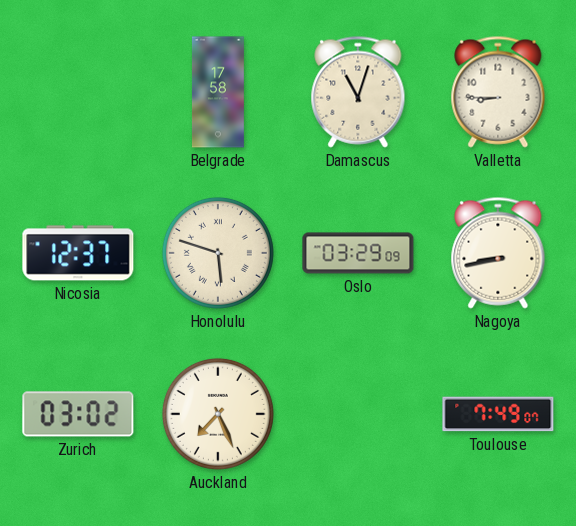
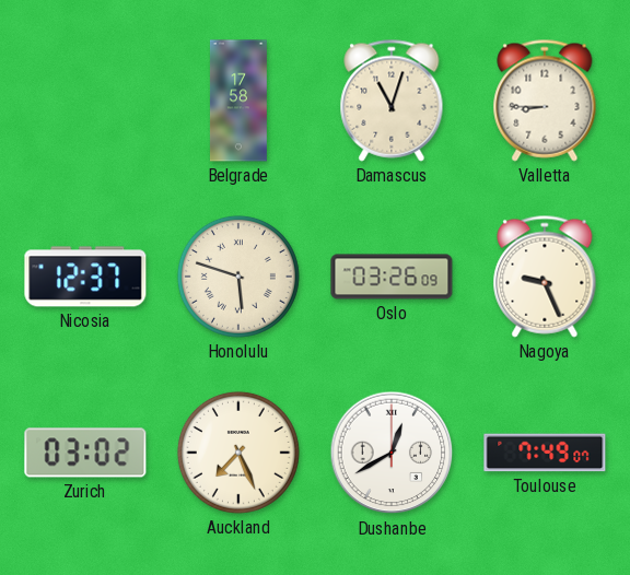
Oslo: 03:29 -> 03:26
Nagoya: 8:43 -> 9:26
Dushanbe: none -> 12:40
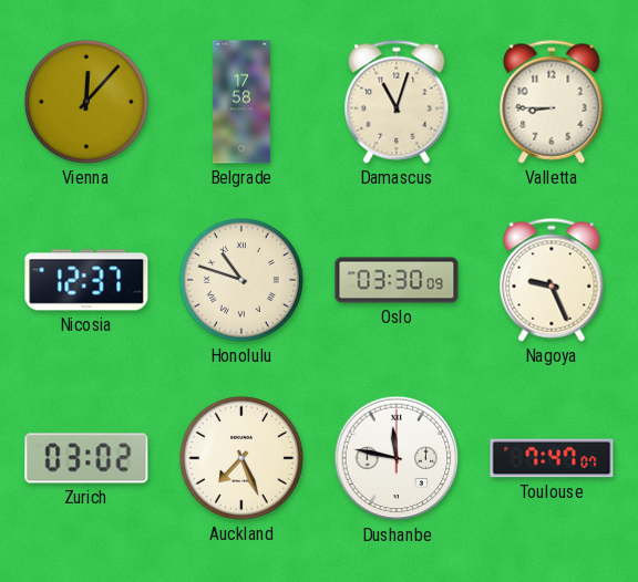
Vienna: none -> 12:07
Honolulu: 5:48 -> 10:48
Oslo: 03:26 -> 03:30
Dushanbe: 12:40 -> 11:47
Toulouse: 7:49 -> 7:47
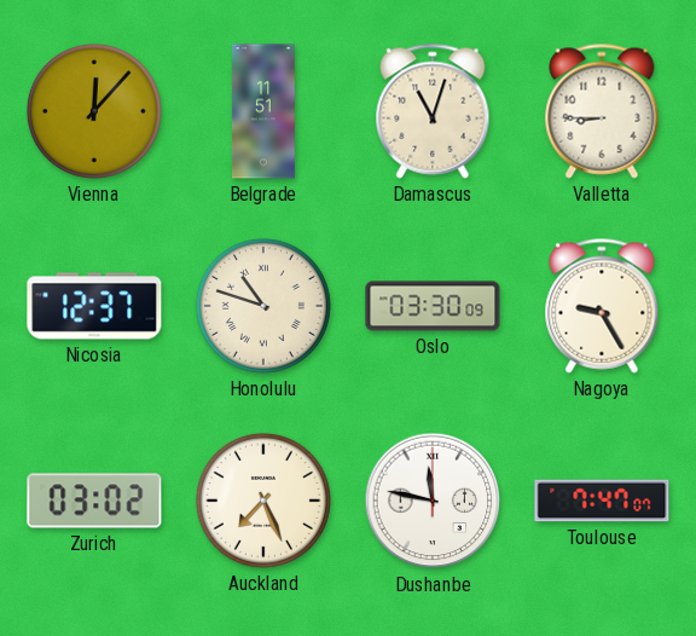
Belgrade: 17:58 -> 11:51
Nagoya: 9:26 -> 9:25
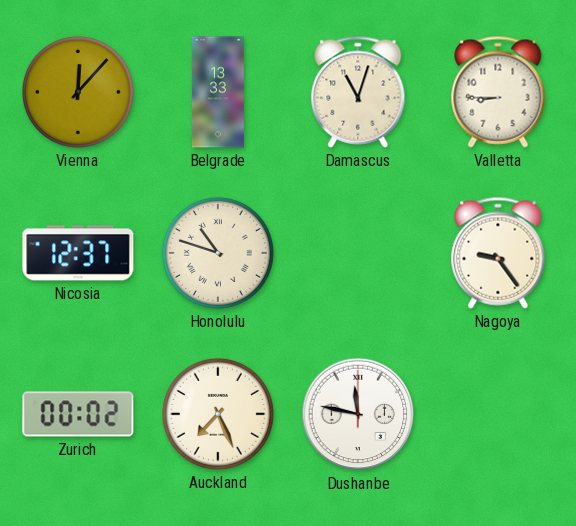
Belgrade: 11:51 -> 13:33
Oslo: 03:30 -> none
Nagoya: 9:25 -> 9:24
Zurich: 03:02 -> 00:02
Toulouse: 7:47 -> none
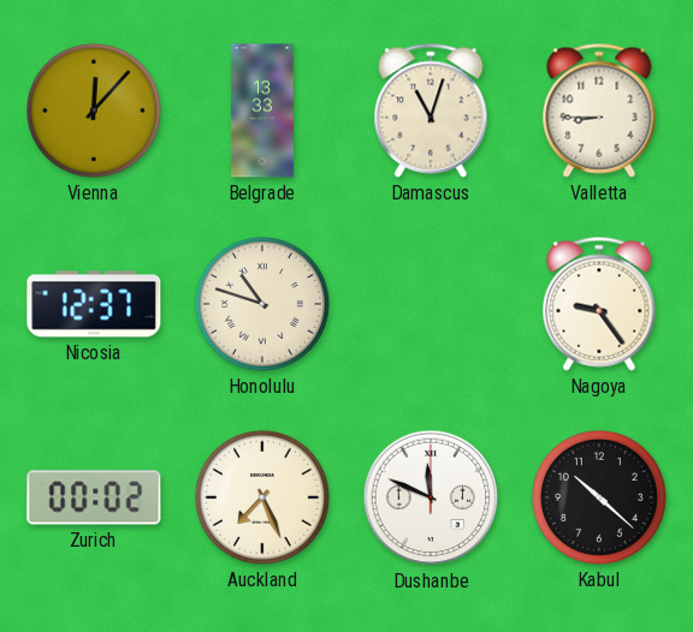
Dushanbe: 11:47 -> 11:49
Kabul: none -> 10:22
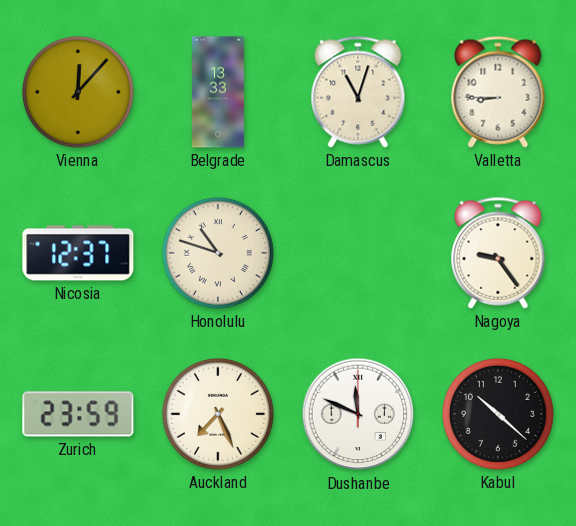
Zurich: 00:02 -> 23:59
